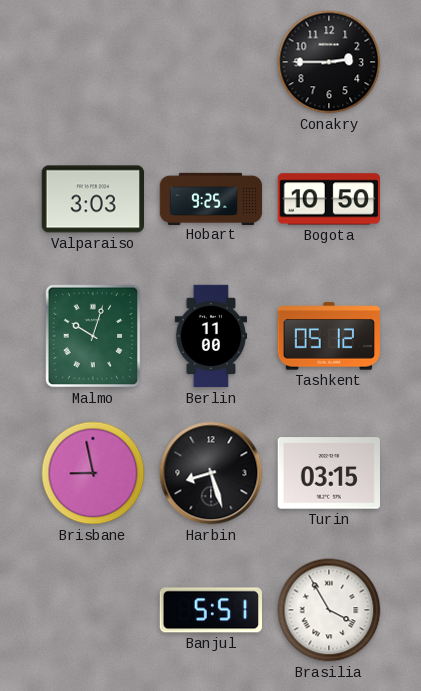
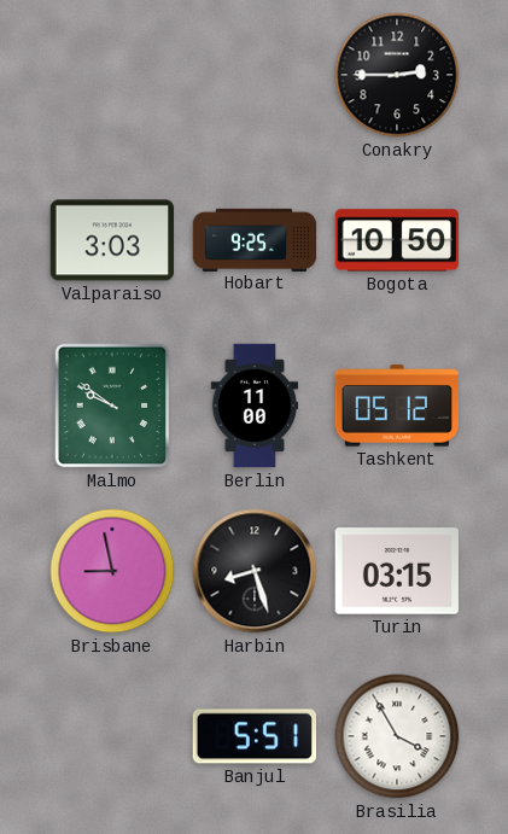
Malmo: 10:03 -> 9:51
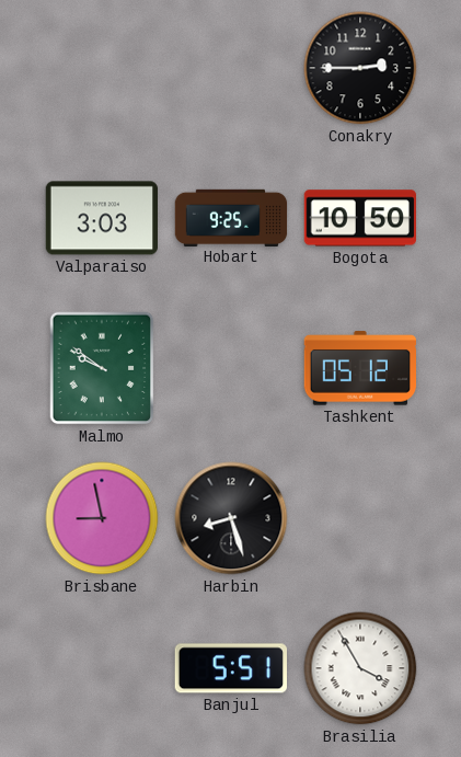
Berlin: 11:00 -> none
Turin: 03:15 -> none
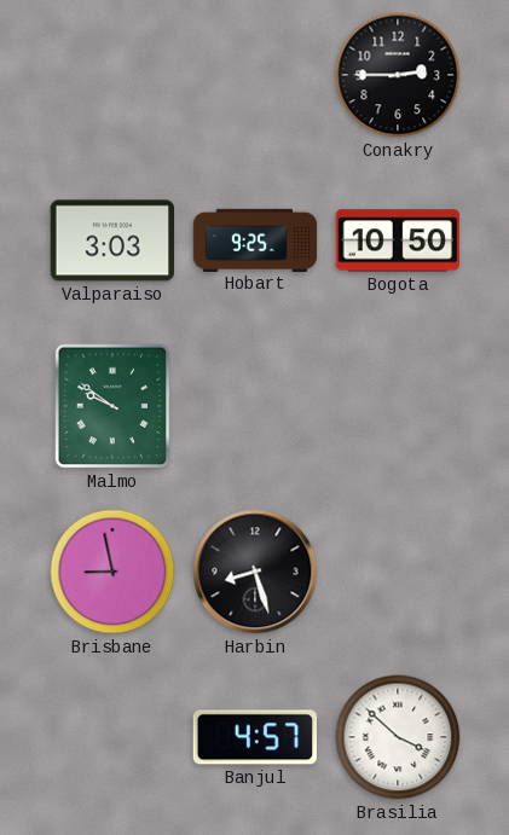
Tashkent: 05:12 -> none
Banjul: 5:51 -> 4:57
Brasilia: 3:55 -> 3:52
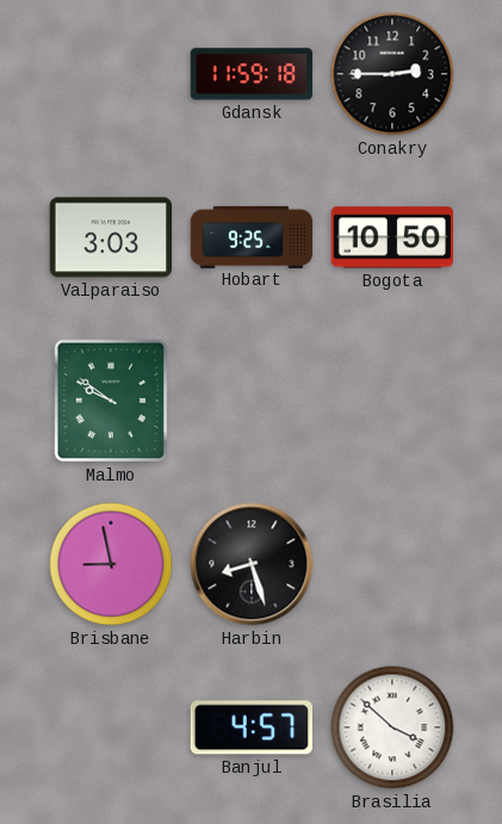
Gdansk: none -> 11:59
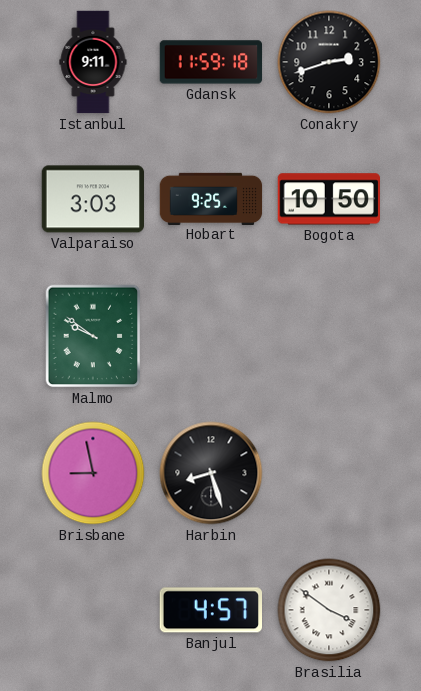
Istanbul: none -> 9:11
Conakry: 2:45 -> 2:42
Brasilia: 3:52 -> 3:51
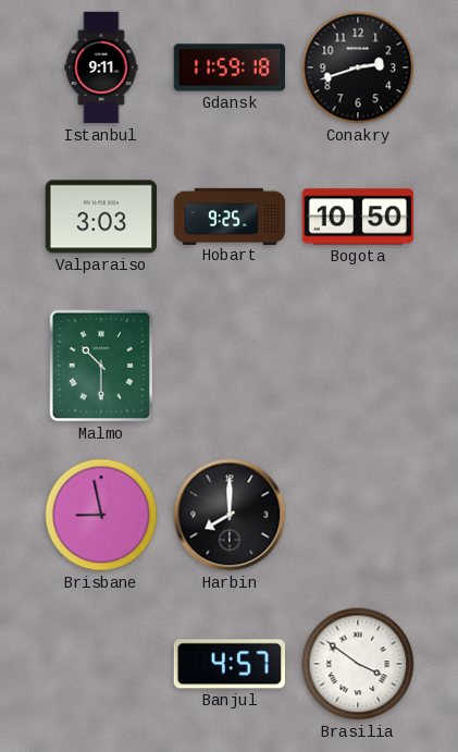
Malmo: 9:51 -> 10:30
Harbin: 8:27 -> 8:00
